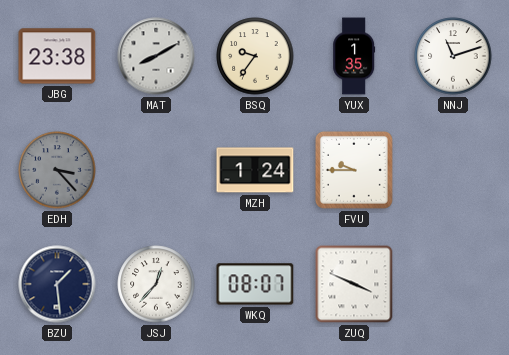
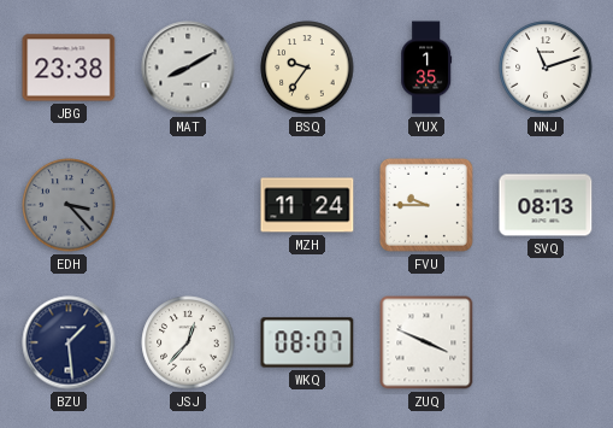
MZH: 1:24 -> 11:24
SVQ: none -> 08:13
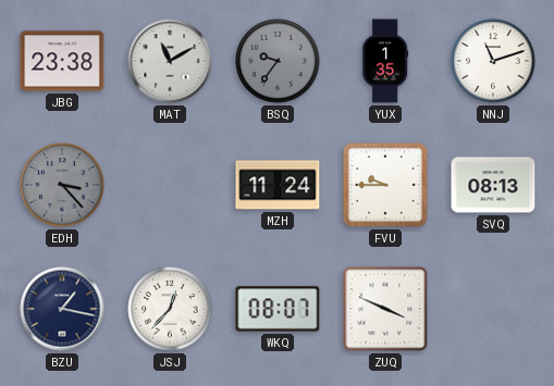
MAT: 8:10 -> 11:10
BSQ dial: cream -> grey
BZU: 1:29 -> 1:17
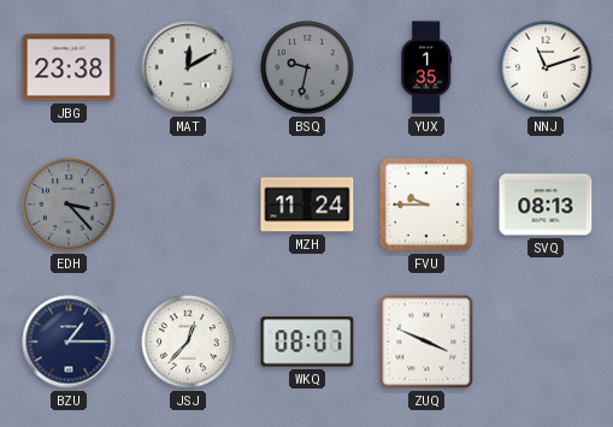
MAT: 11:10 -> 12:10
BSQ: 9:36 -> 9:32
BZU: 1:17 -> 1:15
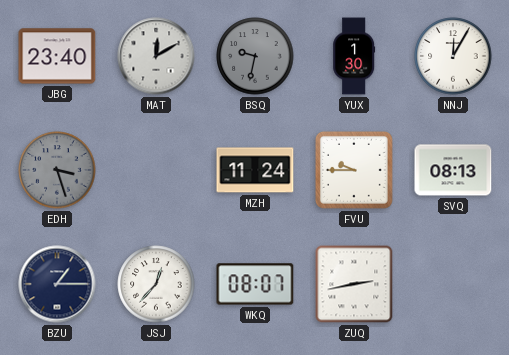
JBG: 23:38 -> 23:40
YUX: 1:35 -> 1:30
NNJ: 11:12 -> 12:05
EDH: 3:23 -> 3:27
ZUQ: 3:49 -> 2:43
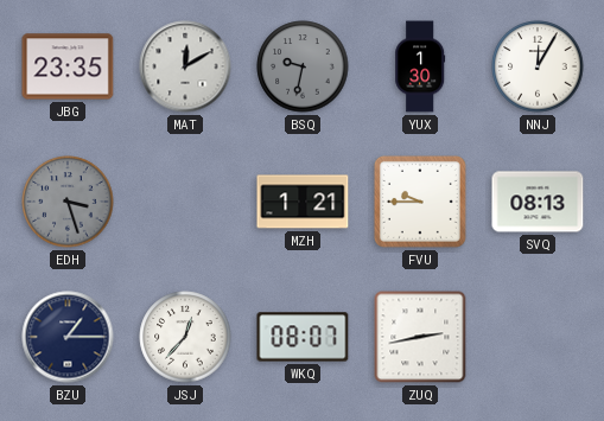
JBG: 23:40 -> 23:35
MZH: 11:24 -> 1:21
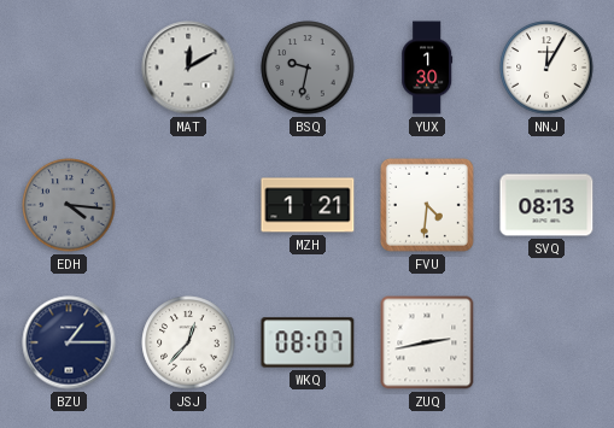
JBG: 23:35 -> none
EDH: 3:27 -> 4:16
FVU: 9:45 -> 4:31
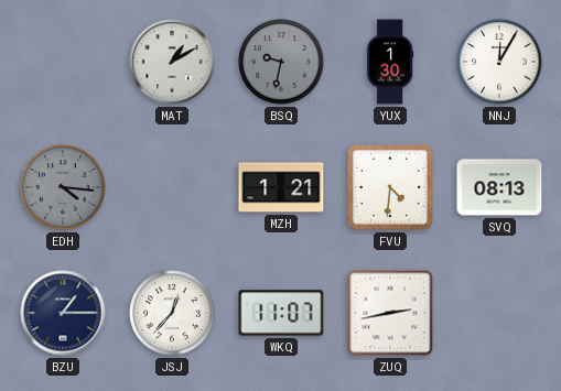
MAT: 12:10 -> 1:10
WKQ: 08:07 -> 11:07
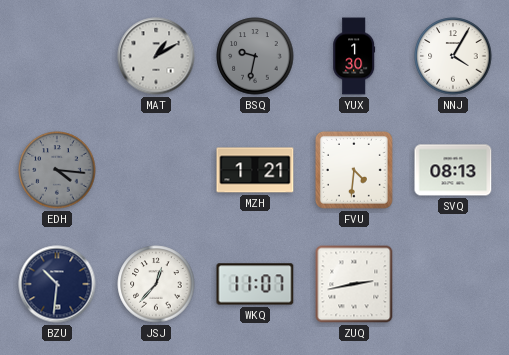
NNJ: 12:05 -> 4:05
BZU: 1:15 -> 10:31
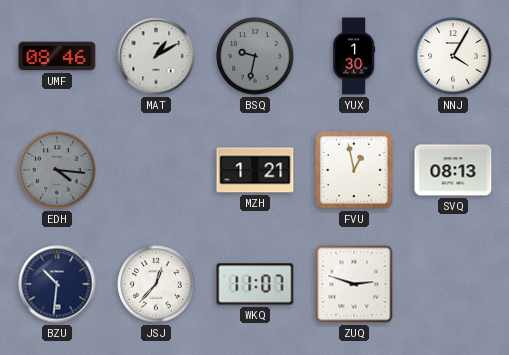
UMF: none -> 08:46
FVU: 4:31 -> 12:58
ZUQ: 2:43 -> 2:48
